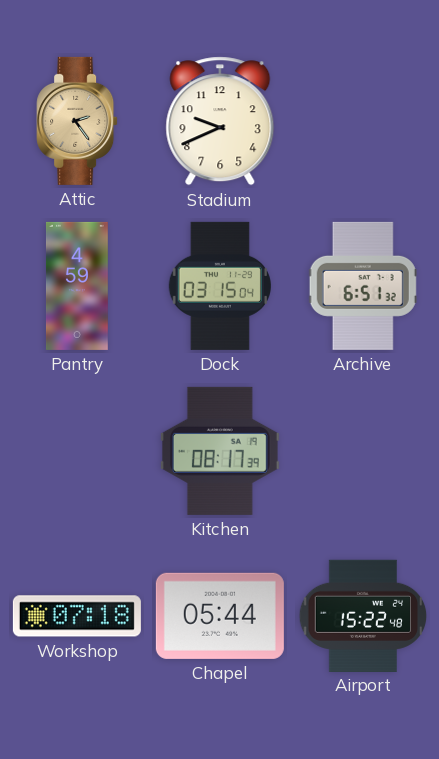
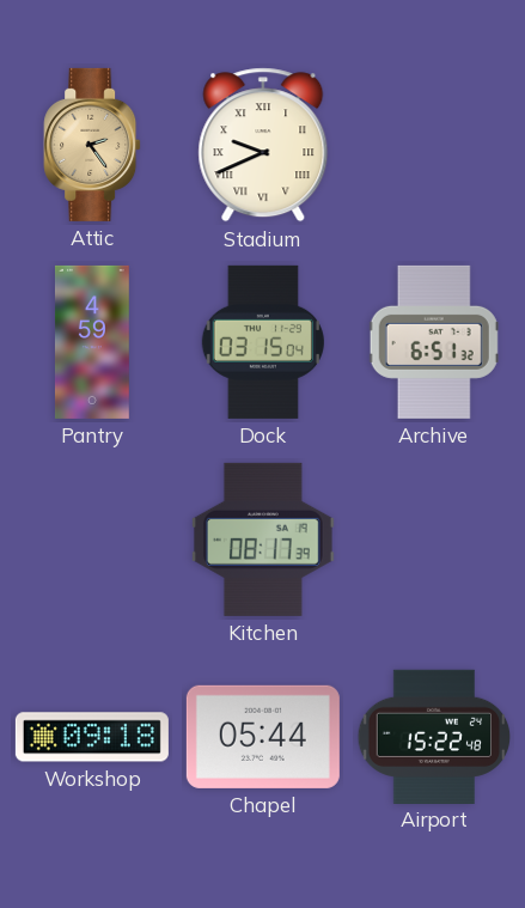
Stadium numerals: Arabic -> Roman
Workshop: 07:18 -> 09:18
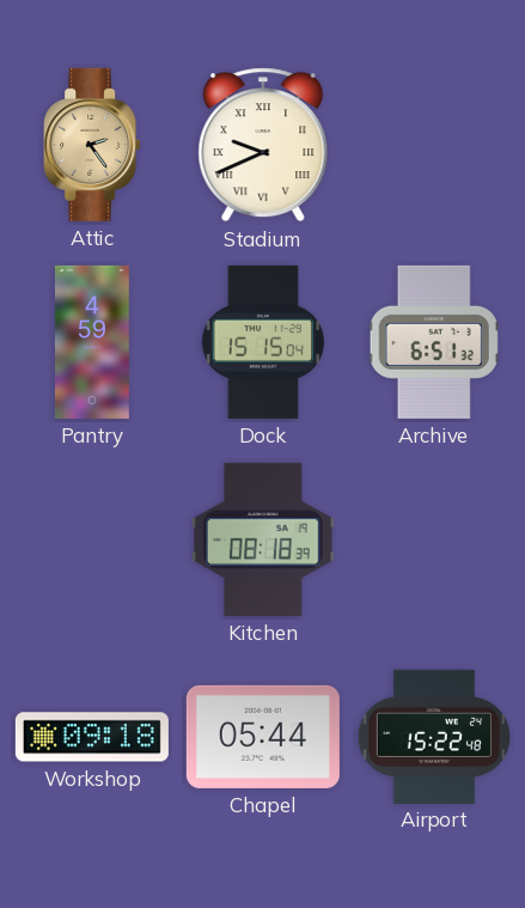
Dock: 03:15 -> 15:15
Kitchen: 08:17 -> 08:18
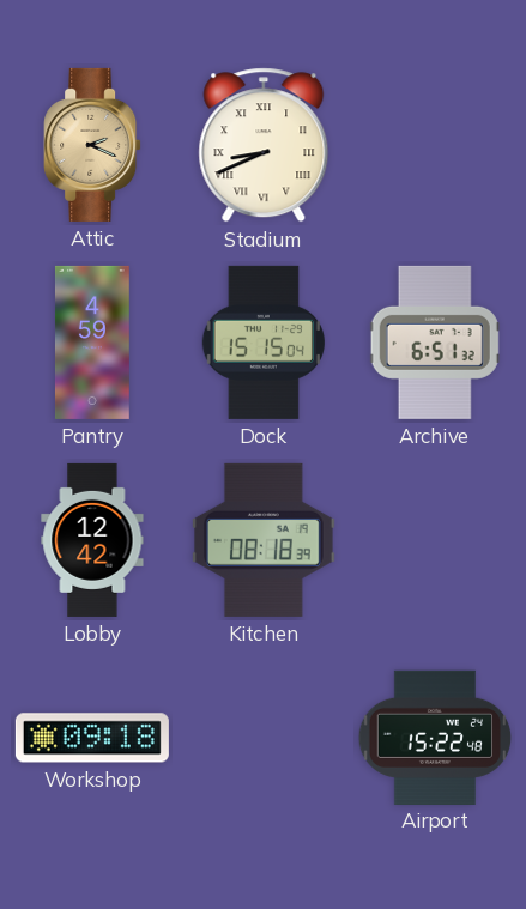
Attic: 2:24 -> 2:19
Stadium: 9:41 -> 8:41
Lobby: none -> 12:42
Chapel: 05:44 -> none
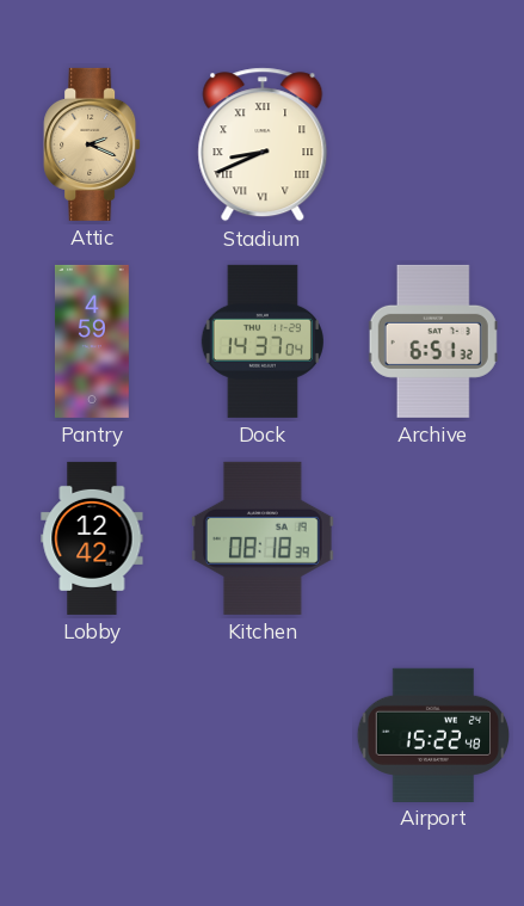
Dock: 15:15 -> 14:37
Workshop: 09:18 -> none
